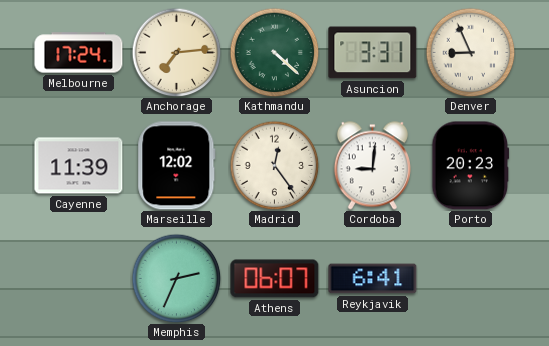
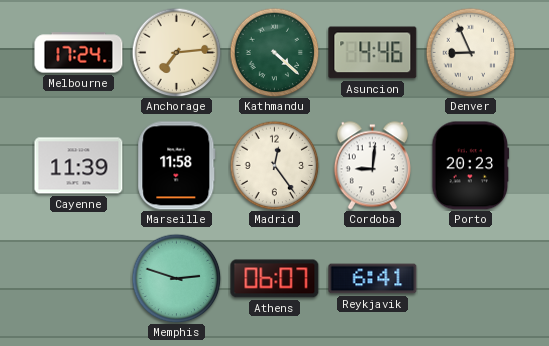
Asuncion: 3:31 -> 4:46
Marseille: 12:02 -> 11:58
Memphis: 2:34 -> 2:48
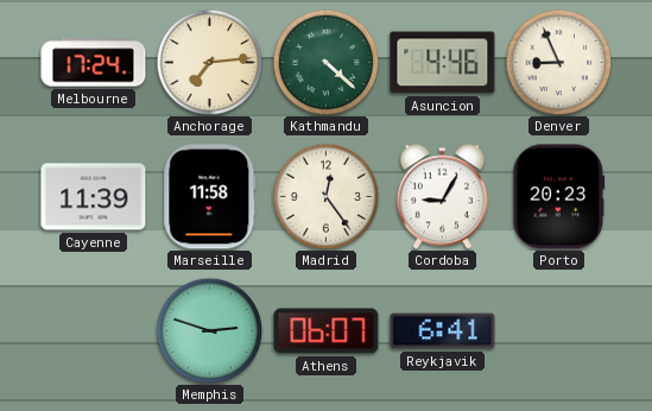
Cordoba: 9:01 -> 9:05
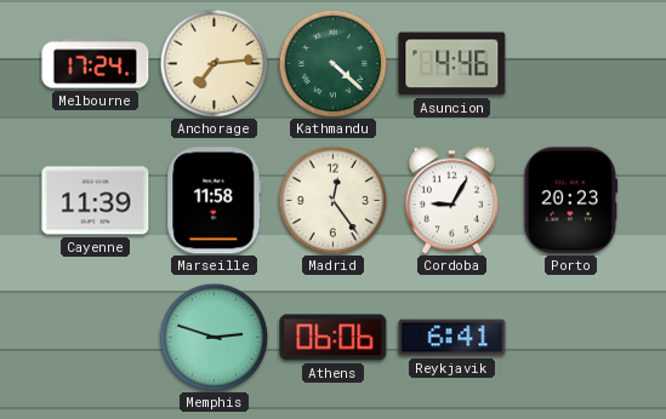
Denver: 8:56 -> none
Athens: 06:07 -> 06:06
